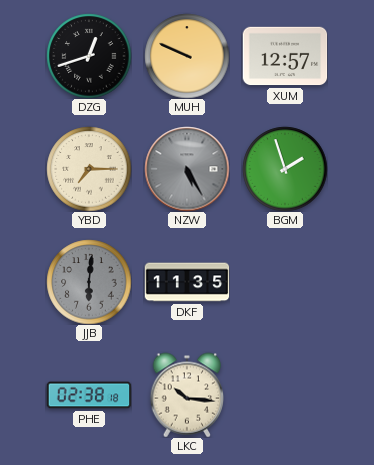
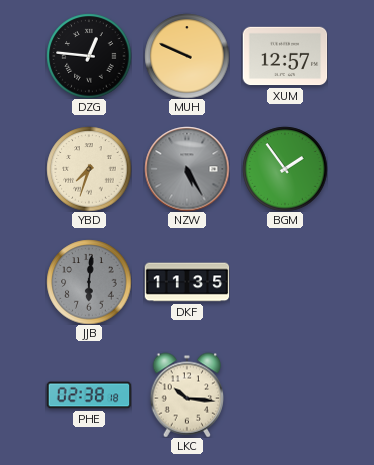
DZG: 12:42 -> 12:46
YBD: 7:15 -> 7:33
BGM: 1:57 -> 1:54
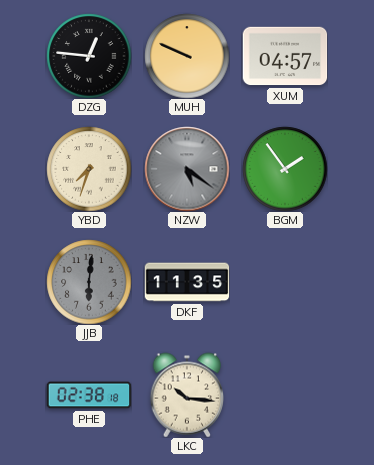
XUM: 12:57 -> 04:57
NZW: 5:25 -> 5:21
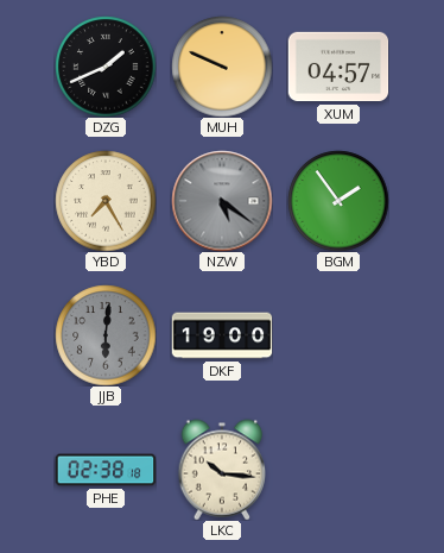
DZG: 12:46 -> 1:41
YBD: 7:33 -> 7:25
DKF: 11:35 -> 19:00
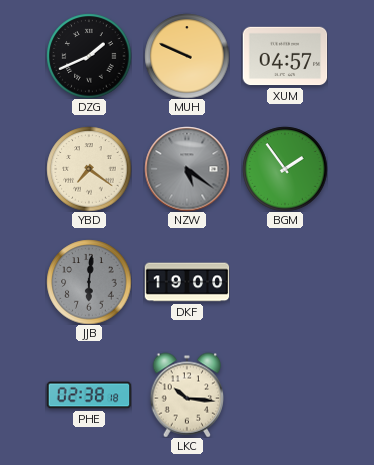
YBD: 7:25 -> 7:21
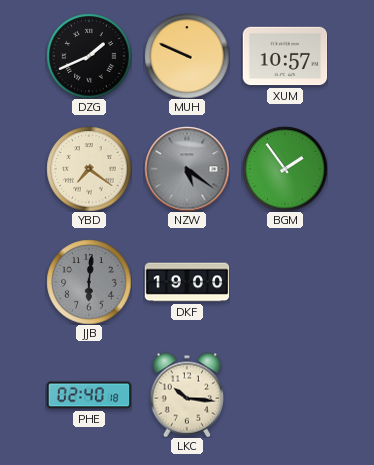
XUM: 04:57 -> 10:57
PHE: 02:38 -> 02:40
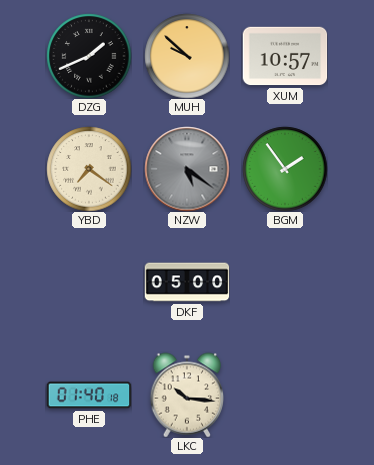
MUH: 9:49 -> 9:52
JJB: 6:01 -> none
DKF: 19:00 -> 05:00
PHE: 02:40 -> 01:40
